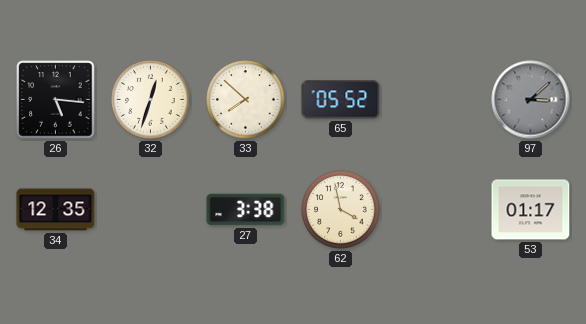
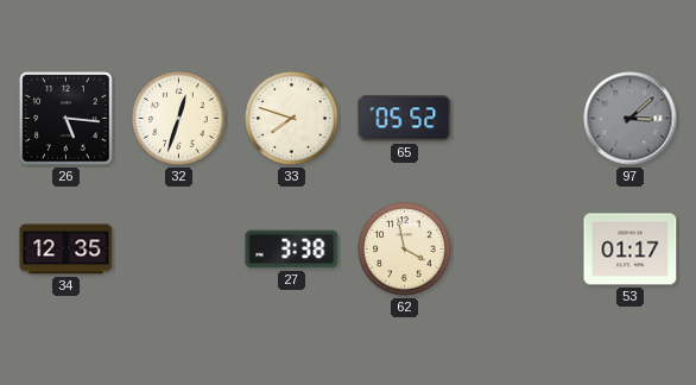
33: 7:52 -> 7:48
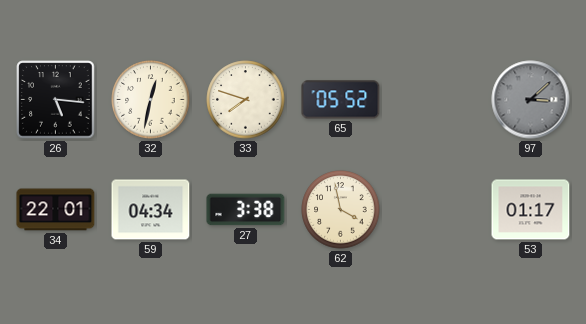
32: 12:33 -> 12:32
34: 12:35 -> 22:01
59: none -> 04:34
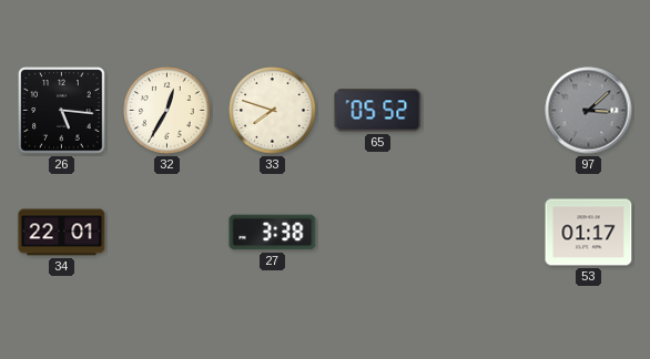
32: 12:32 -> 12:35
59: 04:34 -> none
62: 3:58 -> none
